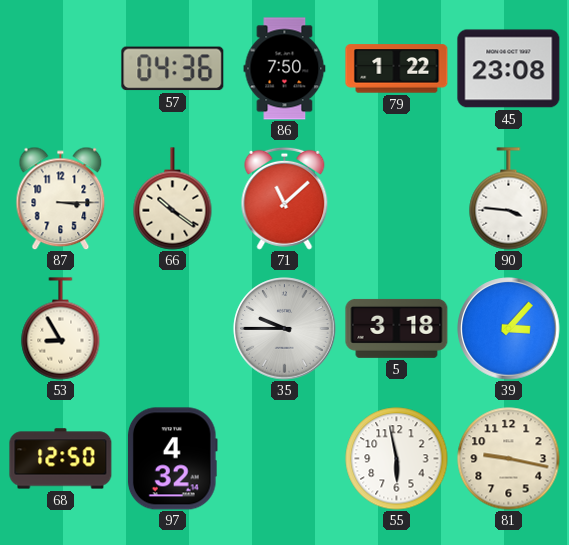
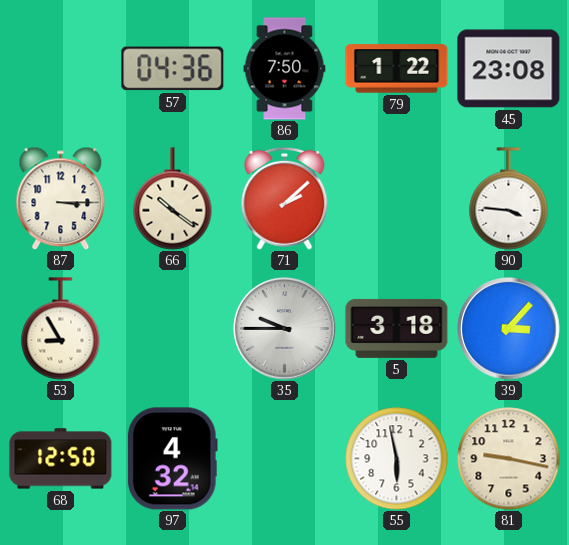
71: 11:08 -> 2:08
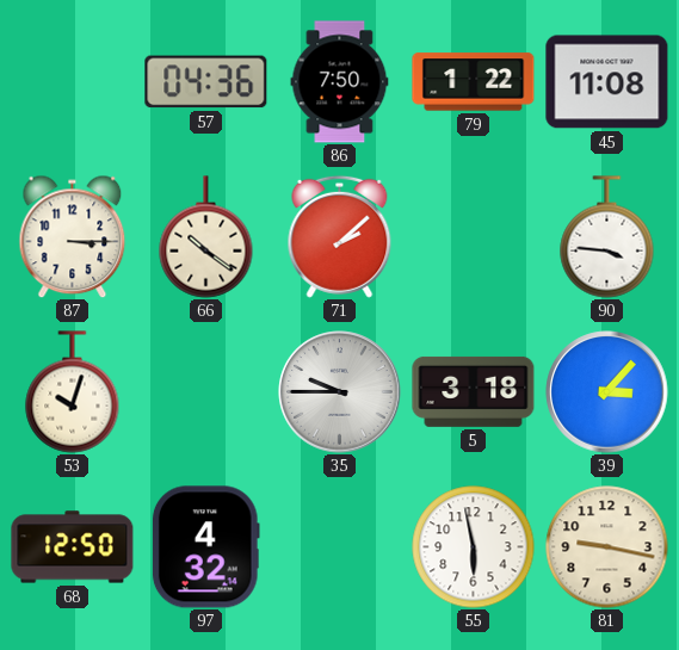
45: 23:08 -> 11:08
53: 8:55 -> 10:03
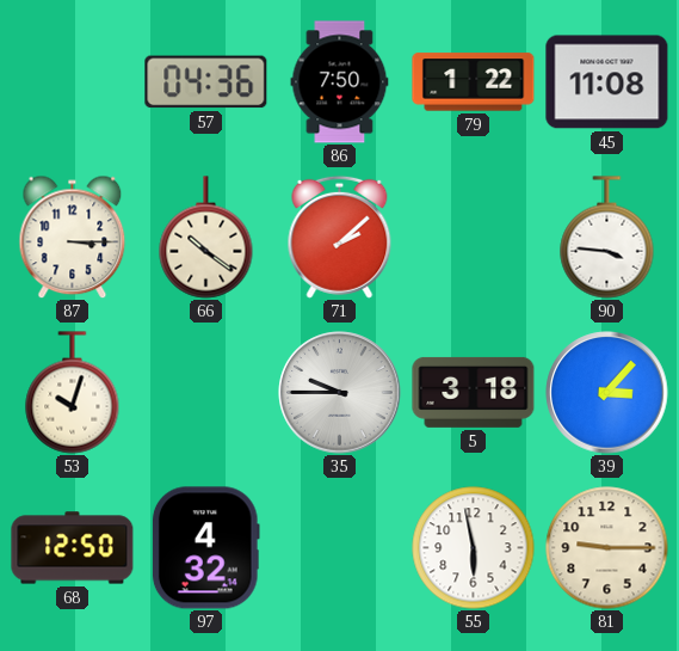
81: 9:17 -> 9:15
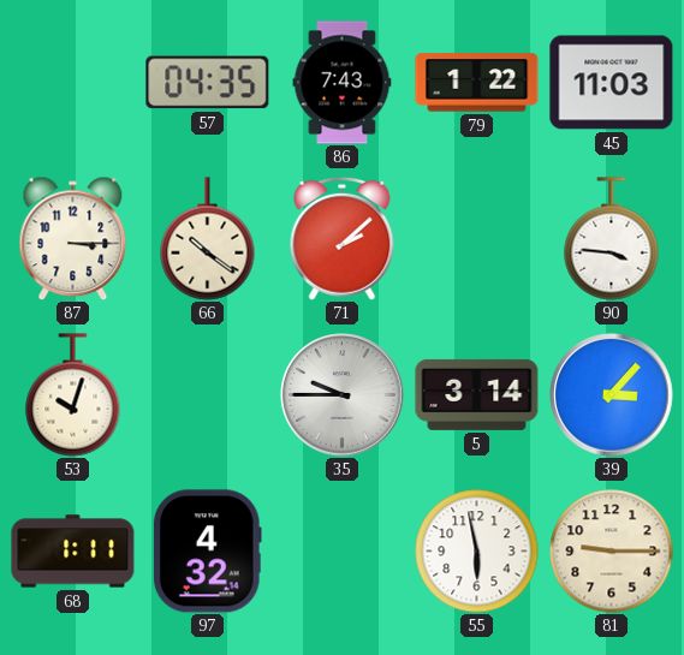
57: 04:36 -> 04:35
86: 7:50 -> 7:43
45: 11:08 -> 11:03
5: 3:18 -> 3:14
68: 12:50 -> 1:11
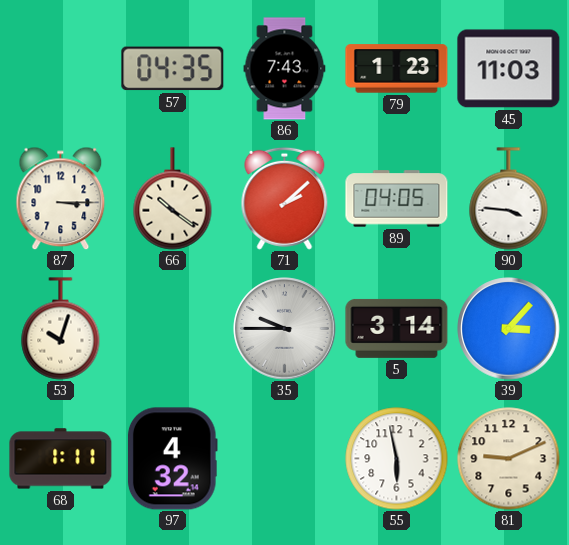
79: 1:22 -> 1:23
89: none -> 04:05
81: 9:15 -> 9:11
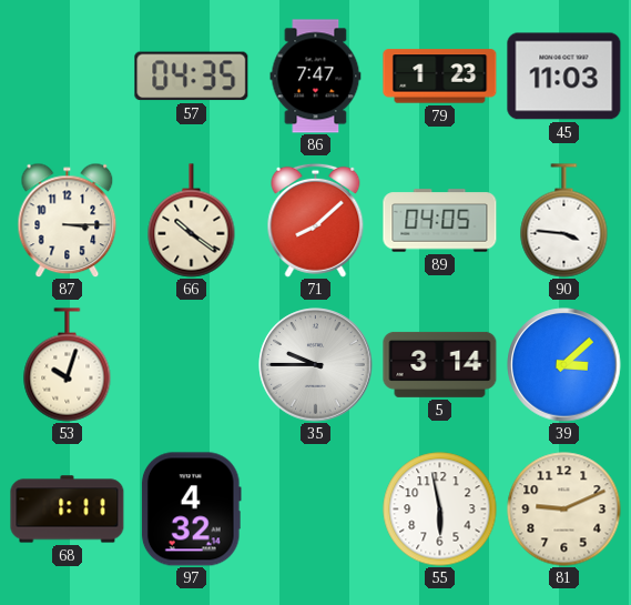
86: 7:43 -> 7:47
71: 2:08 -> 8:08
39: 3:07 -> 3:08
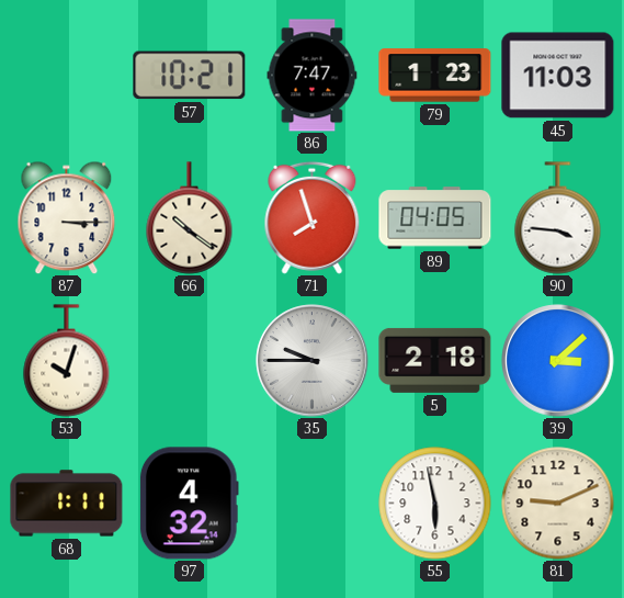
57: 04:35 -> 10:21
71: 8:08 -> 7:57
5: 3:14 -> 2:18
